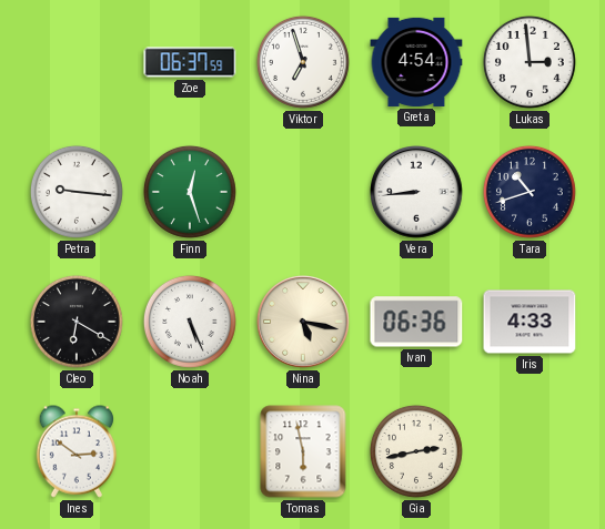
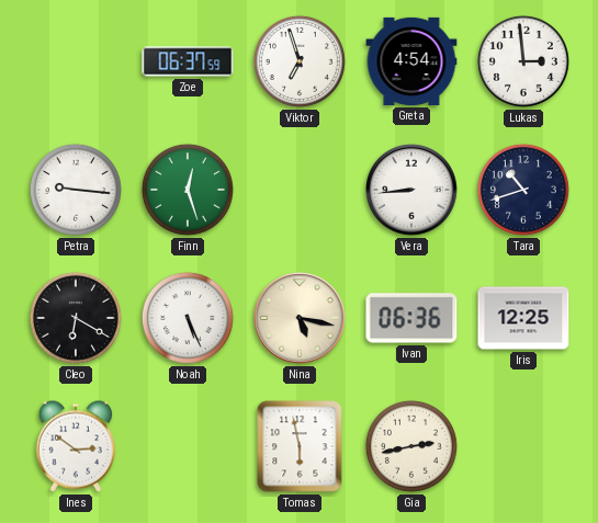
Iris: 4:33 -> 12:25
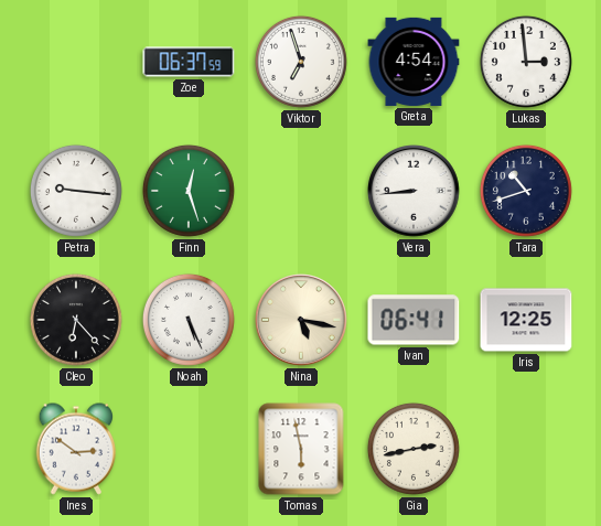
Cleo: 6:20 -> 6:23
Ivan: 06:36 -> 06:41
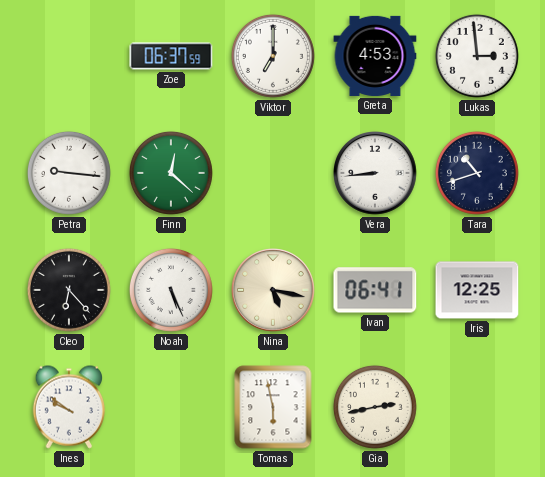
Viktor: 6:57 -> 7:00
Greta: 4:54 -> 4:53
Finn: 12:27 -> 12:22
Ines: 2:51 -> 9:51
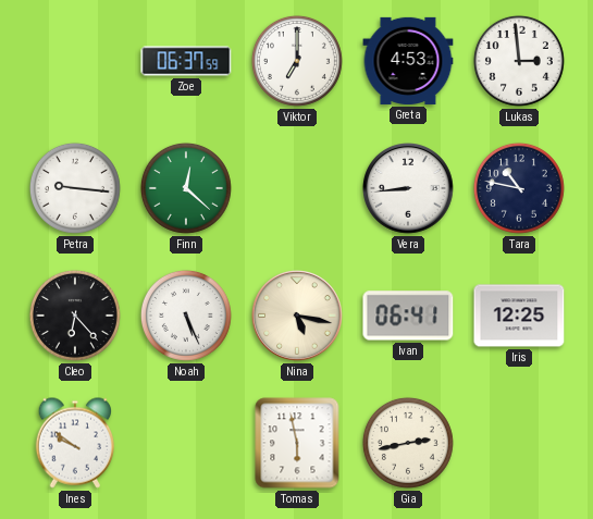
Tara: 10:42 -> 10:47
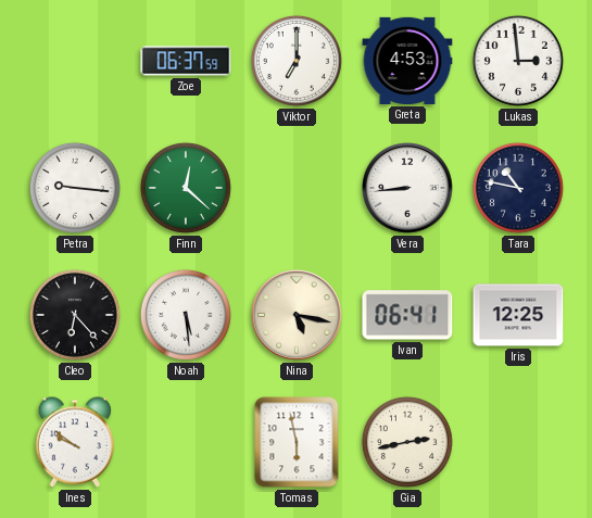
Noah: 5:26 -> 5:29
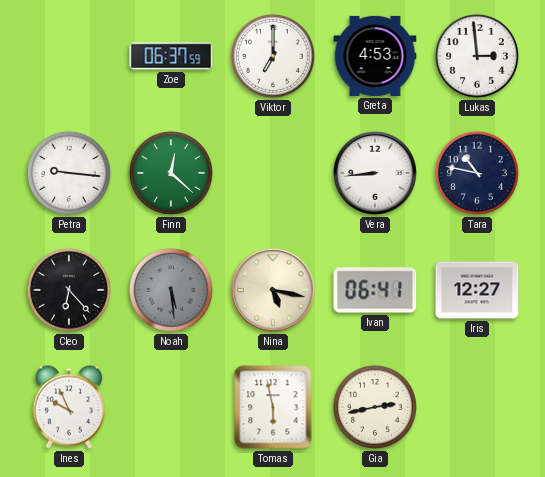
Noah dial: white -> grey
Iris: 12:25 -> 12:27
Ines: 9:51 -> 9:56
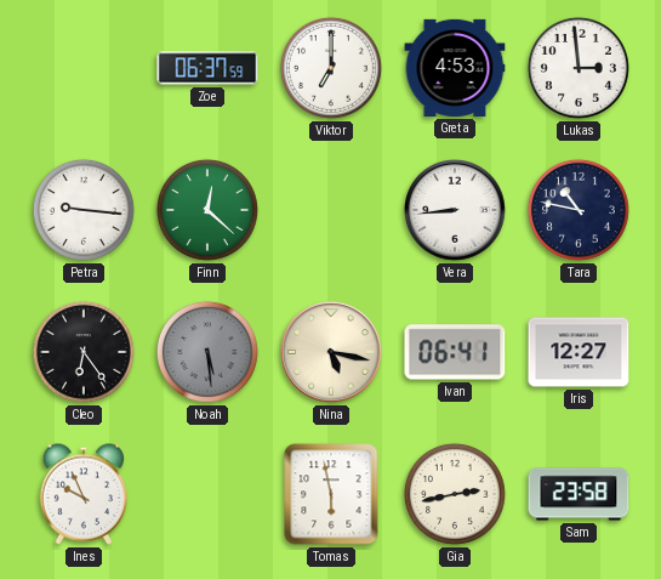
Cleo: 6:23 -> 6:24
Sam: none -> 23:58
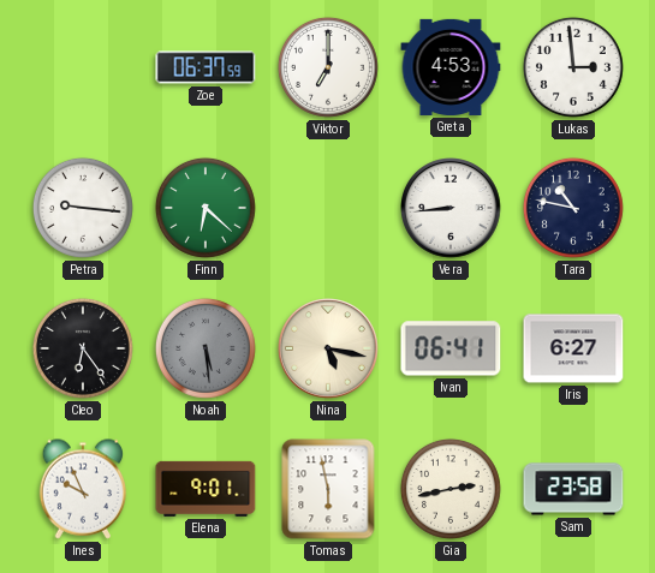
Finn: 12:22 -> 6:22
Iris: 12:27 -> 6:27
Elena: none -> 9:01
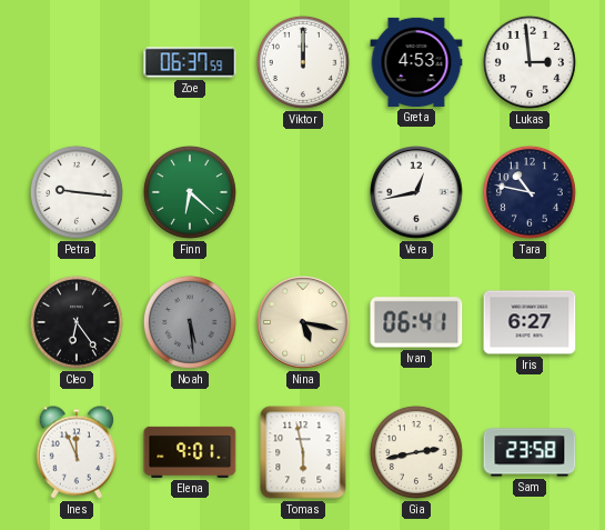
Viktor: 7:00 -> 12:00
Vera: 8:44 -> 12:43
Ines: 9:56 -> 11:56
